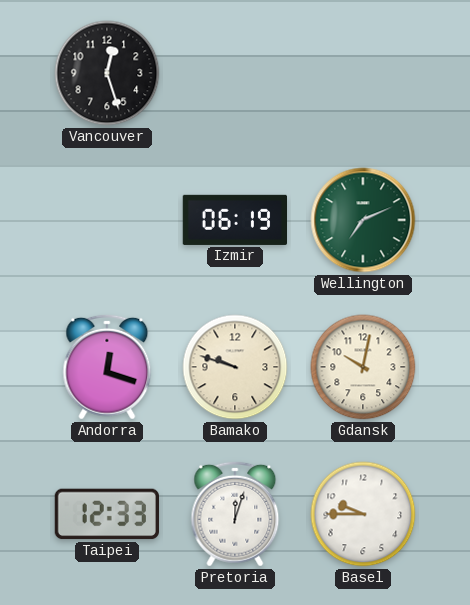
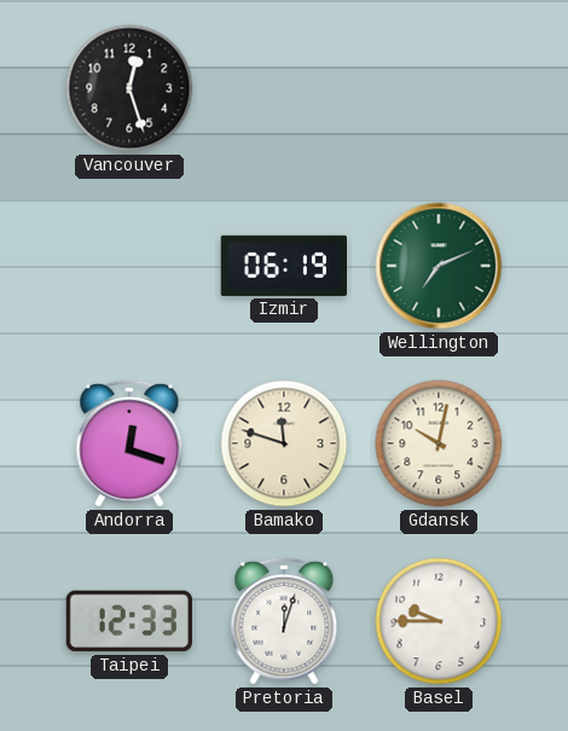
Bamako: 9:48 -> 11:48
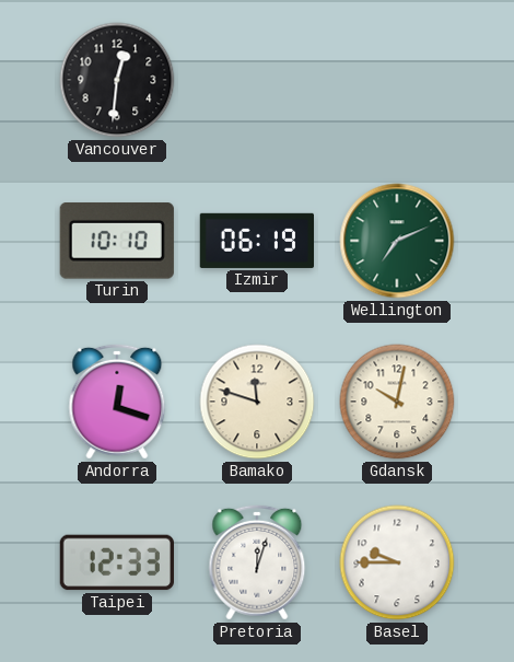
Vancouver: 12:27 -> 12:31
Turin: none -> 10:10
